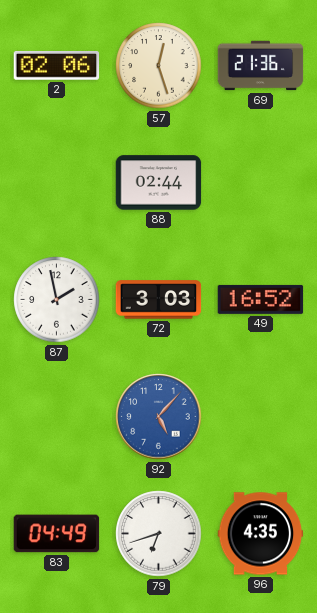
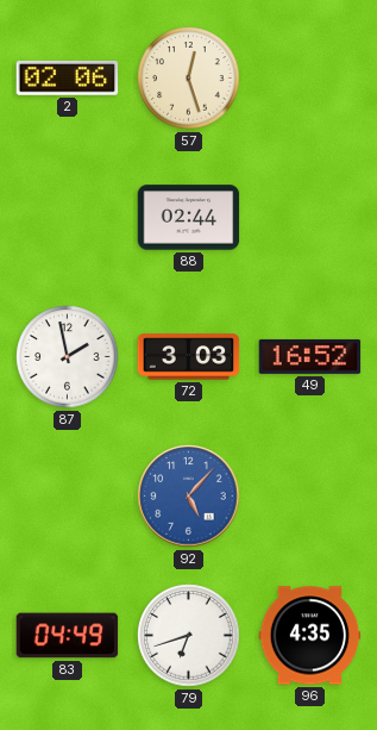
69: 21:36 -> none
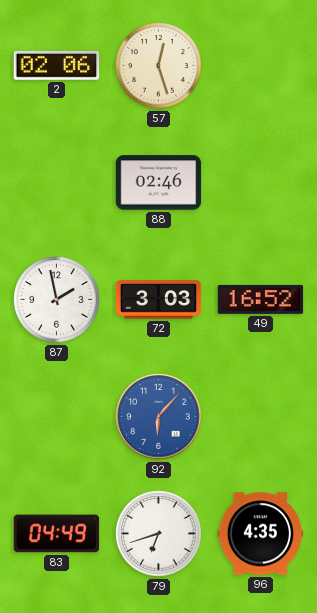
88: 02:44 -> 02:46
92: 5:07 -> 6:07
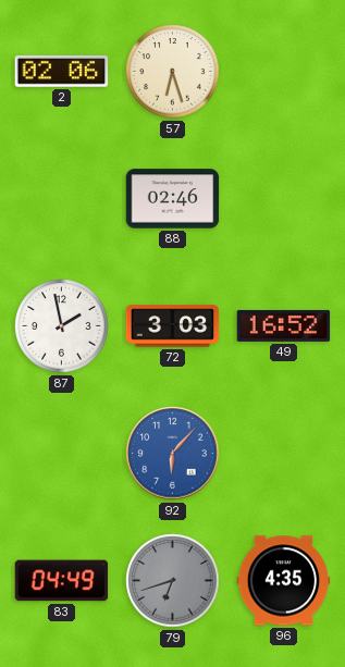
57: 12:27 -> 6:27
79 dial: white -> grey
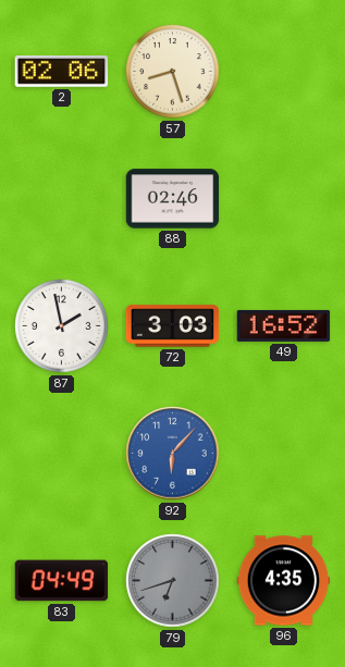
57: 6:27 -> 8:27
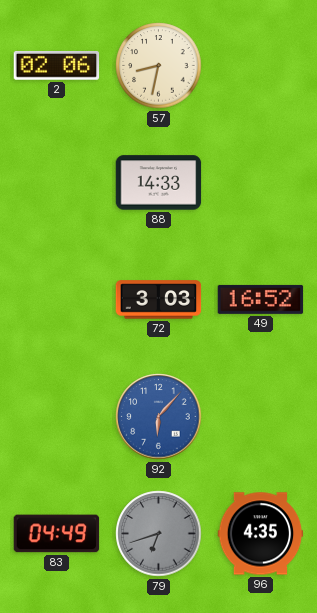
57: 8:27 -> 8:32
88: 02:46 -> 14:33
87: 1:58 -> none
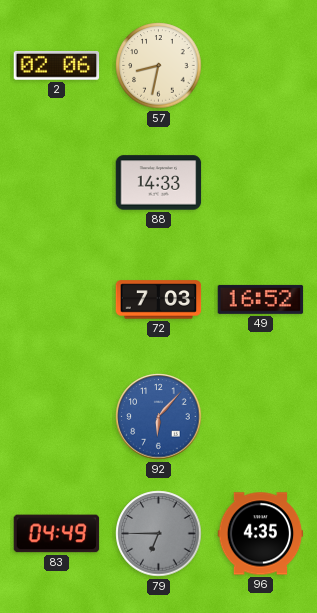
72: 3:03 -> 7:03
79: 6:42 -> 6:45
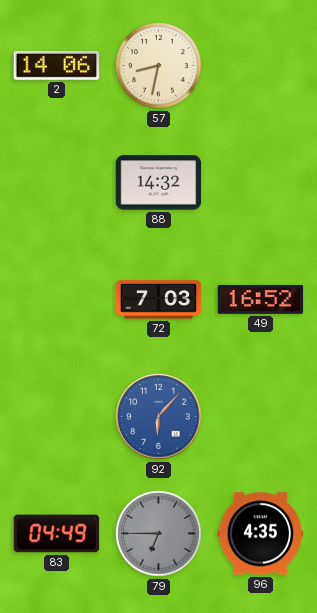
2: 02:06 -> 14:06
88: 14:33 -> 14:32
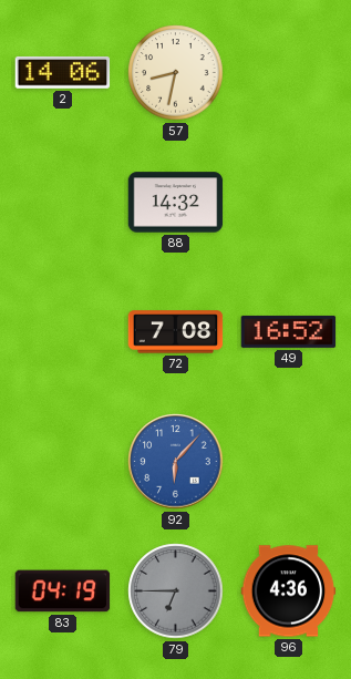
72: 7:03 -> 7:08
83: 04:49 -> 04:19
96: 4:35 -> 4:36
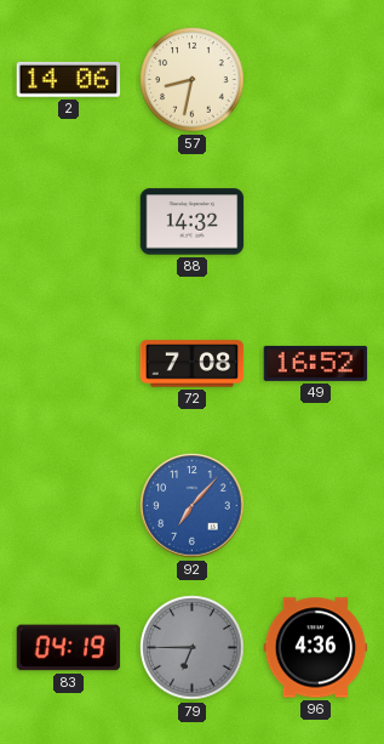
92: 6:07 -> 7:07
